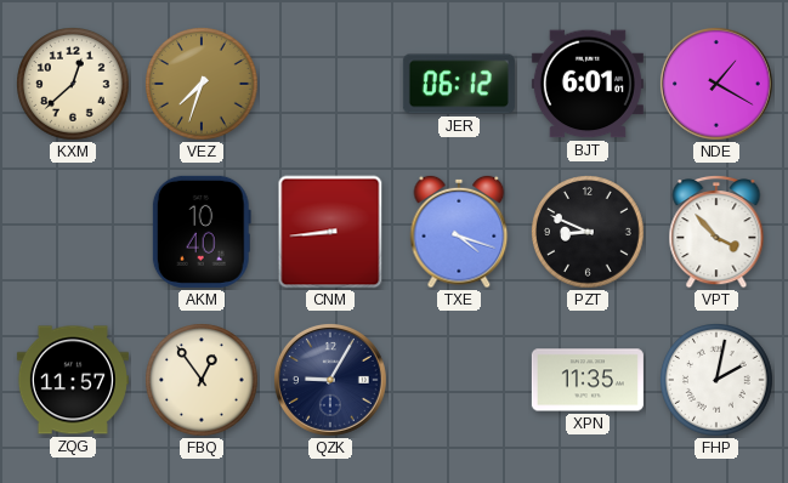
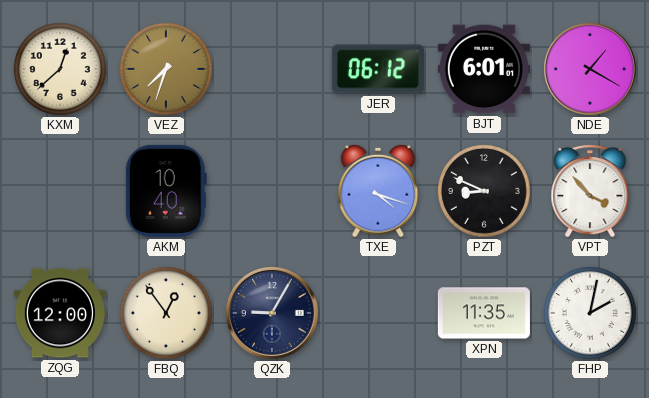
CNM: 8:44 -> none
ZQG: 11:57 -> 12:00
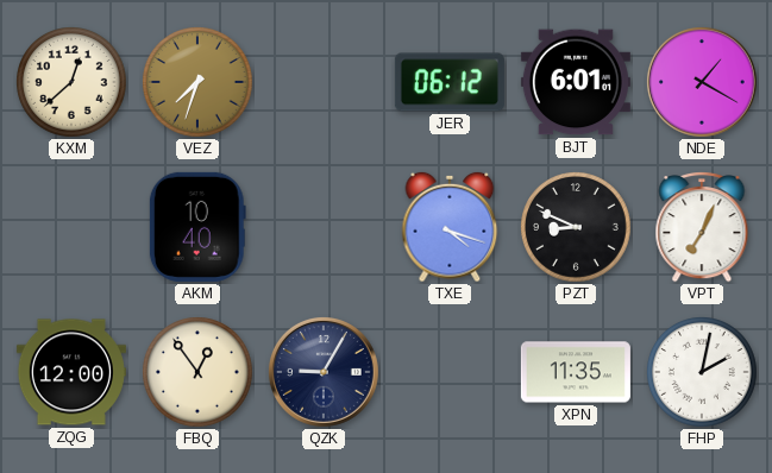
VPT: 3:53 -> 7:04
